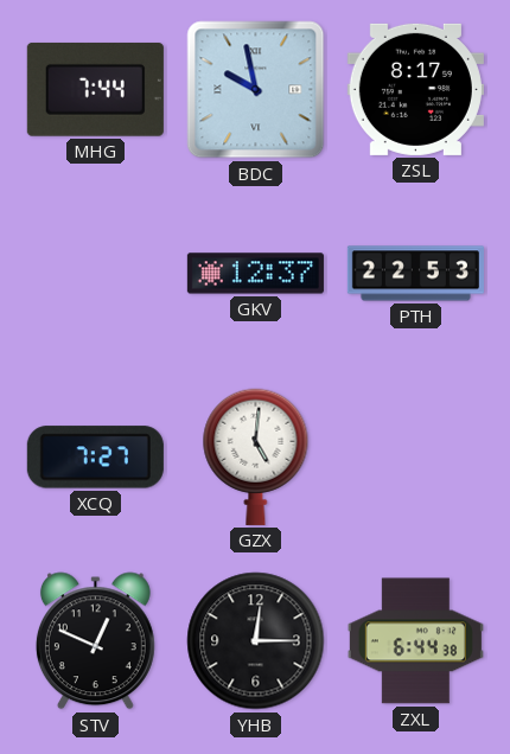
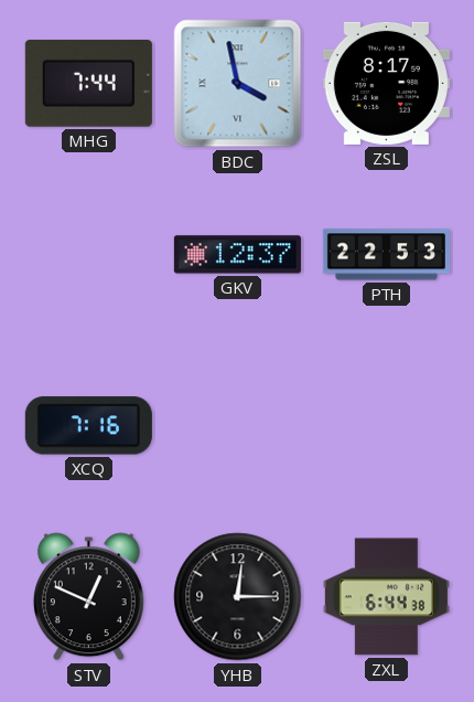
BDC: 9:58 -> 3:58
XCQ: 7:27 -> 7:16
GZX: 5:01 -> none
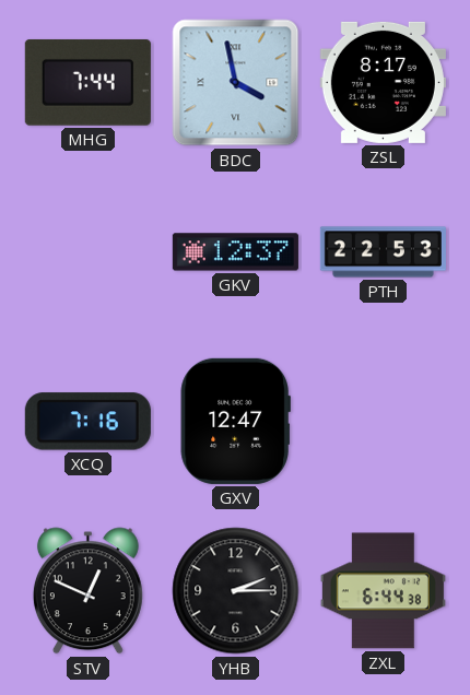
GXV: none -> 12:47
YHB: 12:15 -> 2:15
